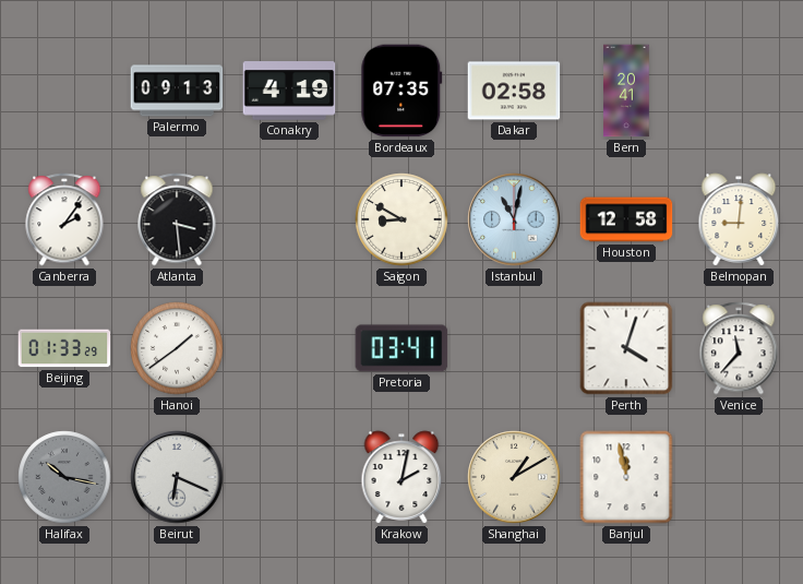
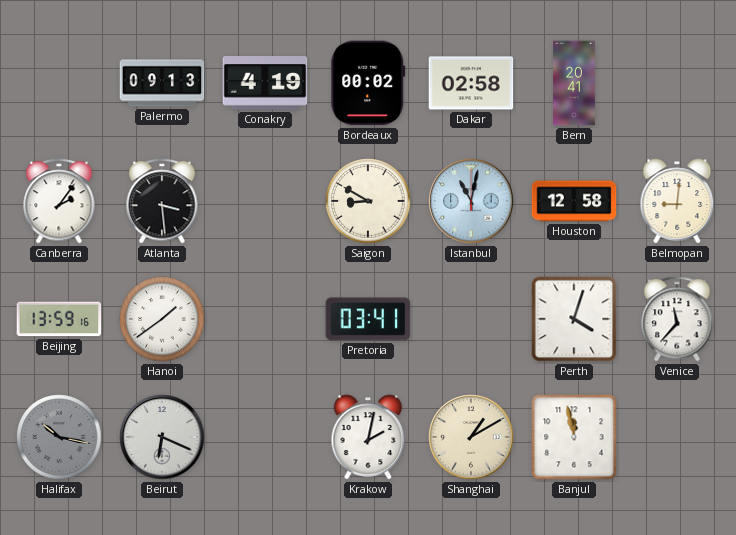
Bordeaux: 07:35 -> 00:02
Beijing: 01:33 -> 13:59
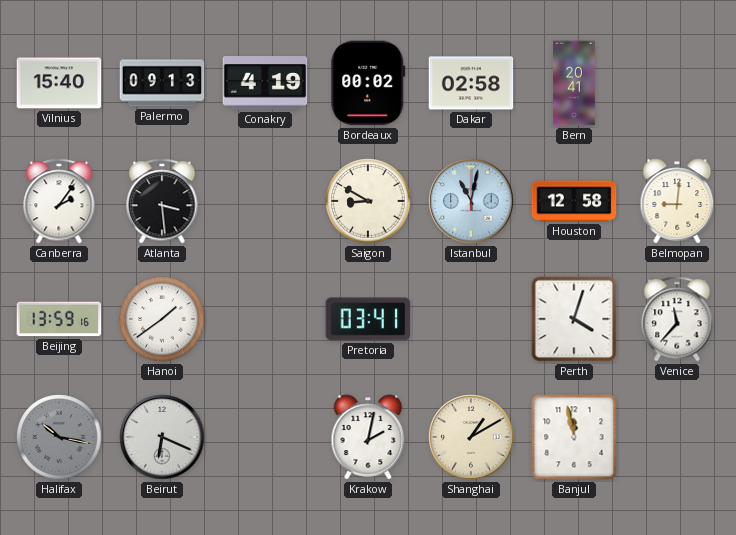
Vilnius: none -> 15:40
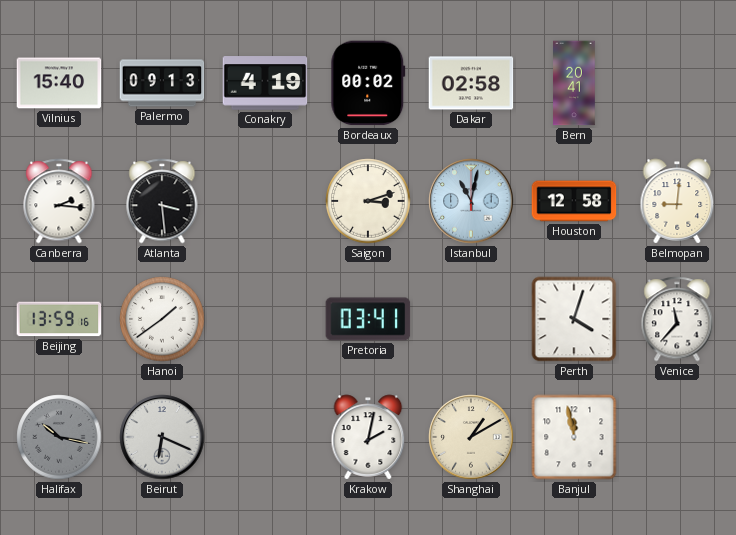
Canberra: 2:06 -> 2:16
Saigon: 8:50 -> 3:12
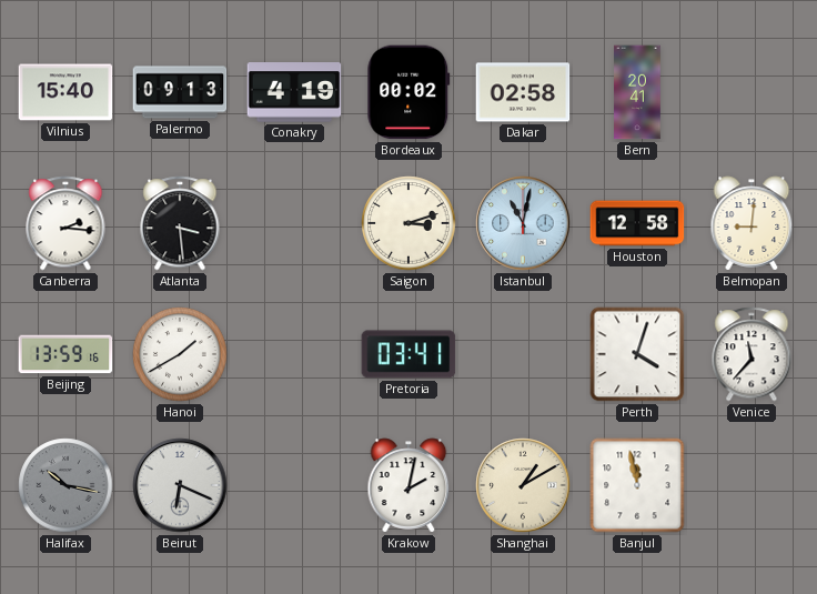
Hanoi: 1:39 -> 1:40
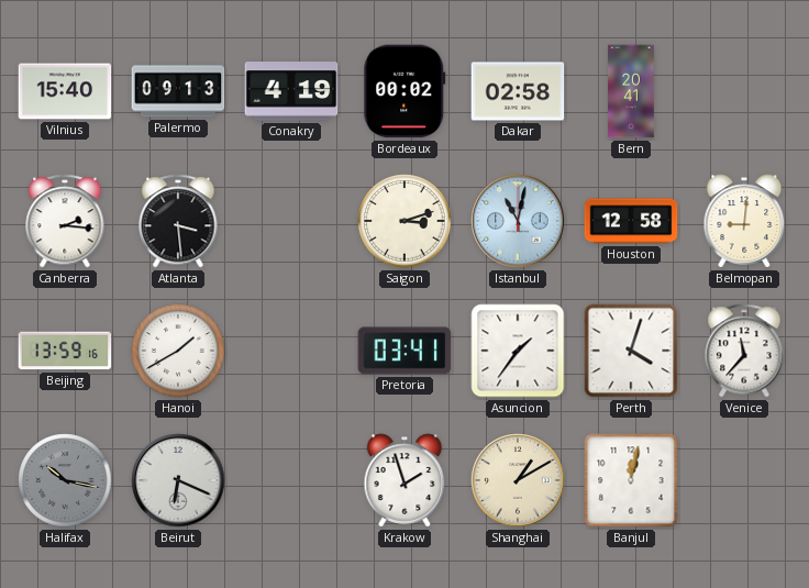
Asuncion: none -> 1:36
Krakow: 2:02 -> 1:57
Banjul: 11:58 -> 12:02
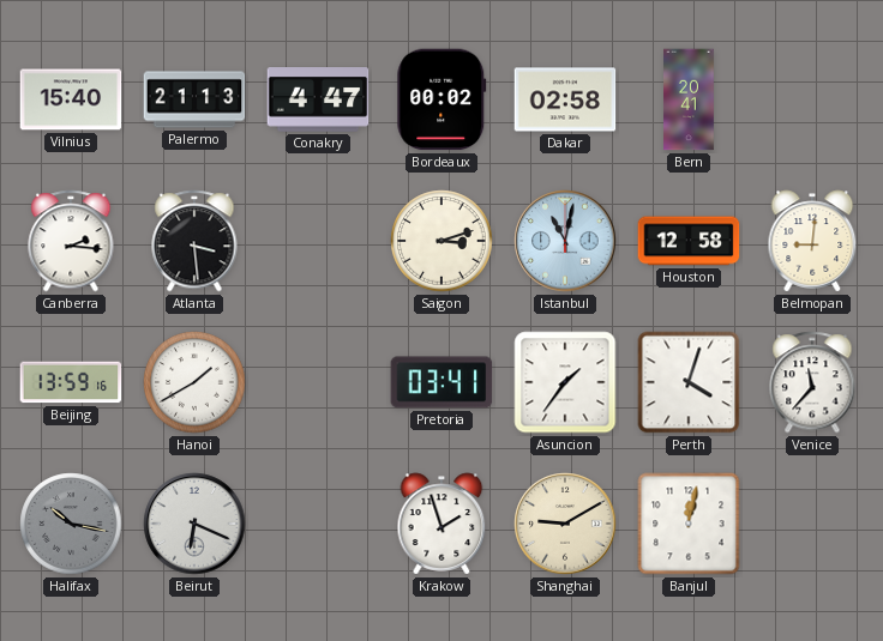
Palermo: 09:13 -> 21:13
Conakry: 4:19 -> 4:47
Shanghai: 1:10 -> 9:10
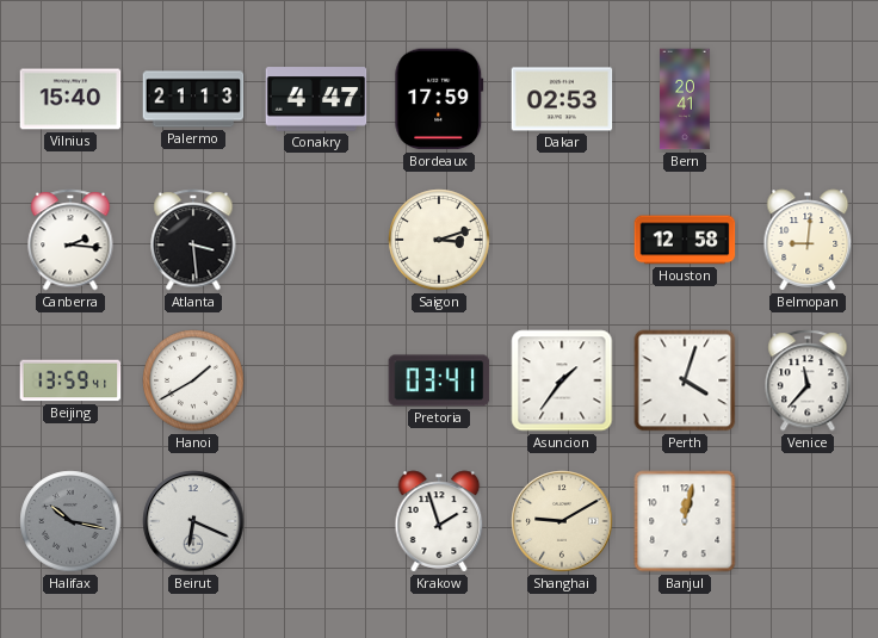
Bordeaux: 00:02 -> 17:59
Dakar: 02:58 -> 02:53
Istanbul: 11:02 -> none
Beijing: 13:59:16 -> 13:59:41
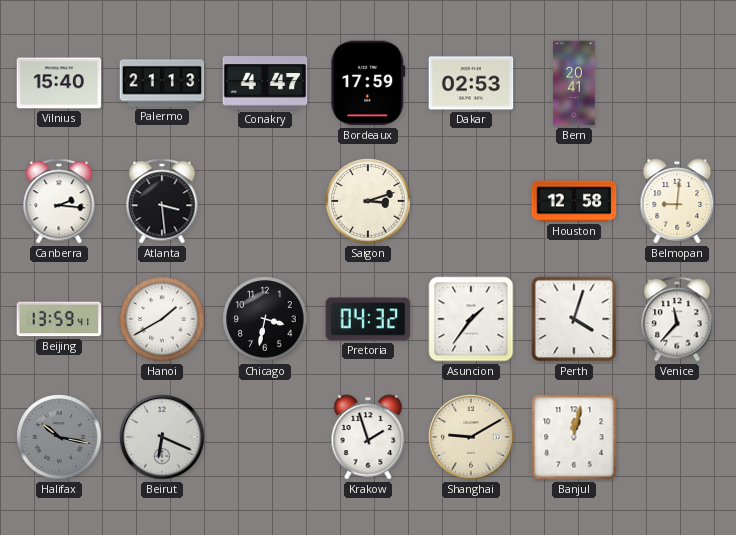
Chicago: none -> 3:32
Pretoria: 03:41 -> 04:32
